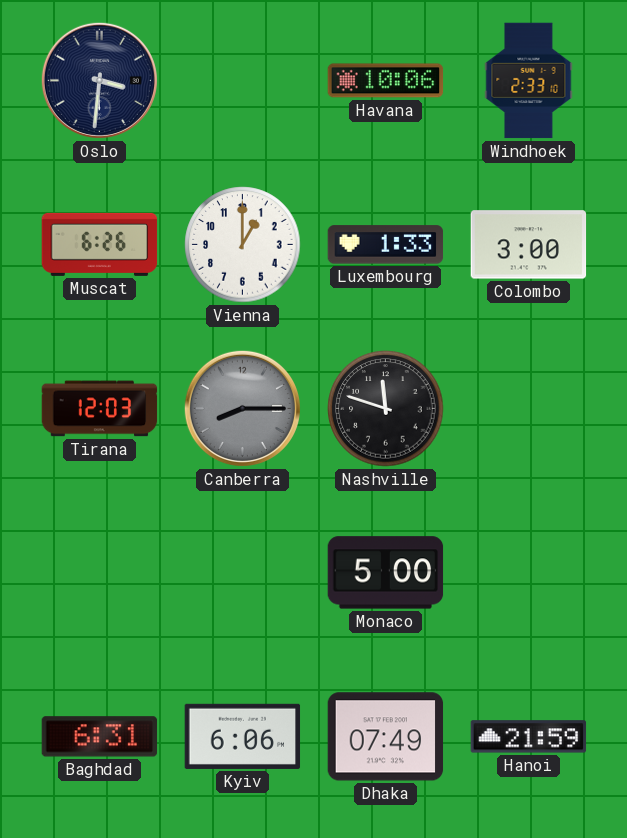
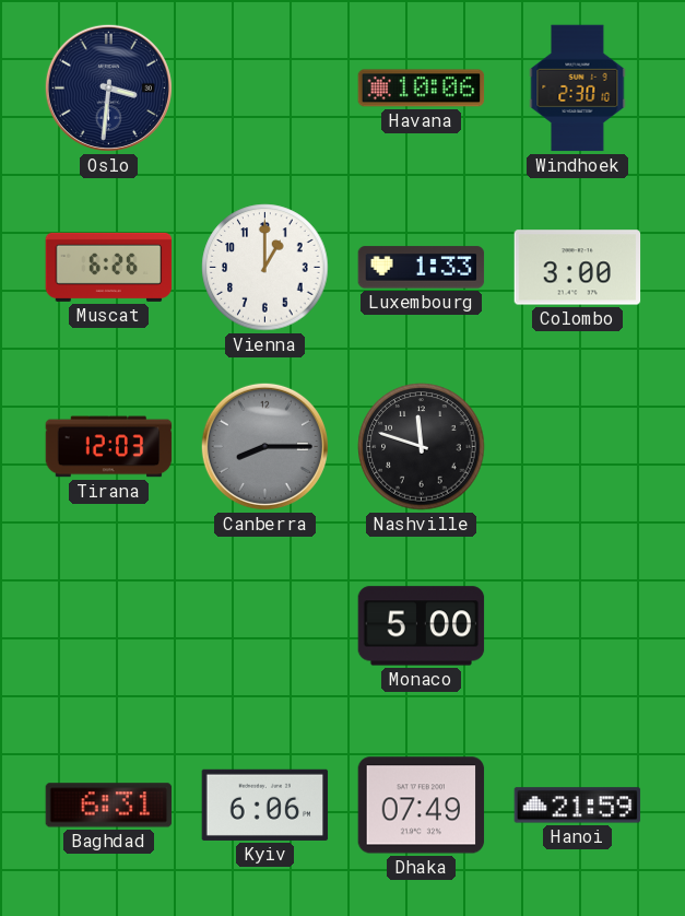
Windhoek: 2:33 -> 2:30
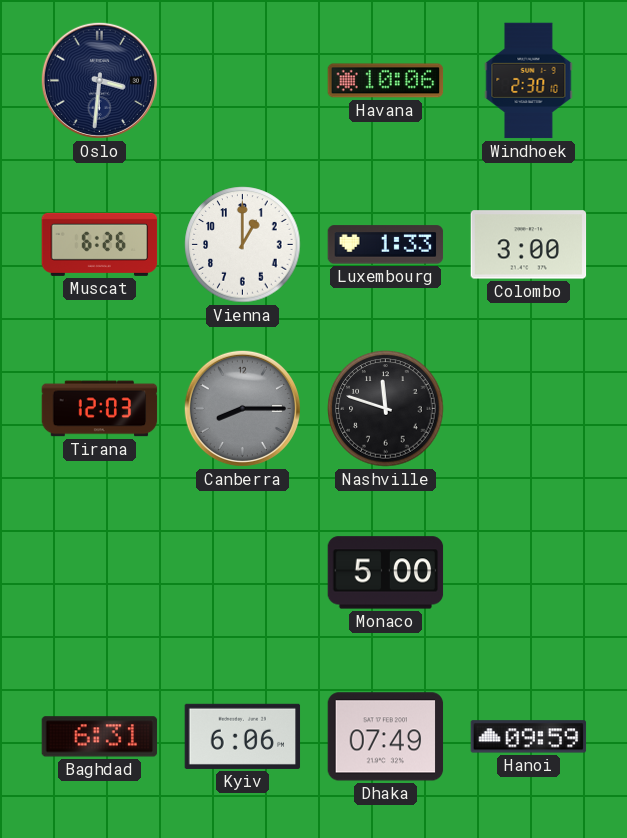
Hanoi: 21:59 -> 09:59
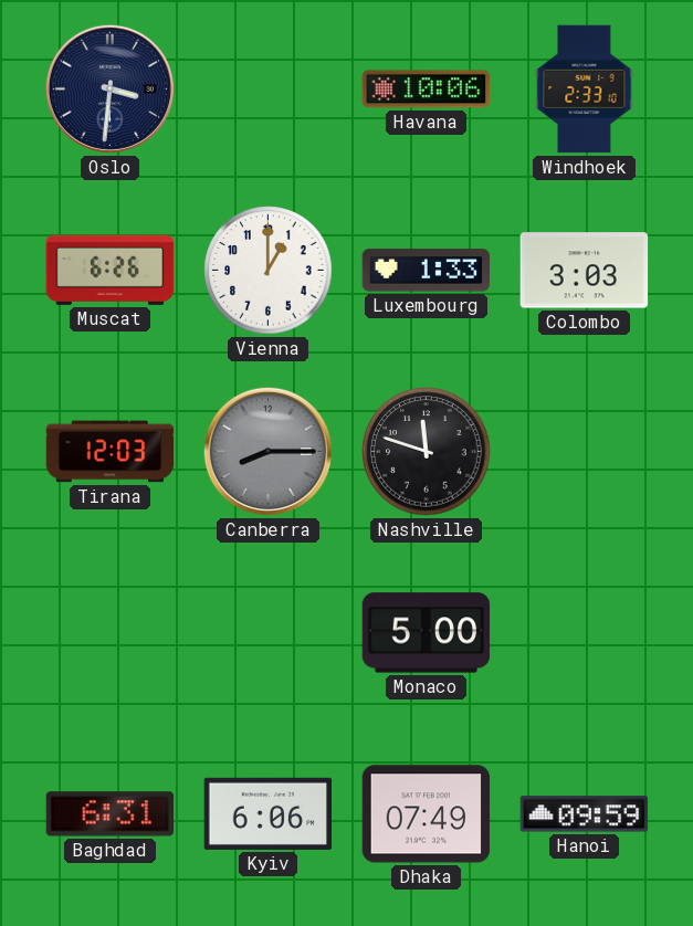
Windhoek: 2:30 -> 2:33
Colombo: 3:00 -> 3:03
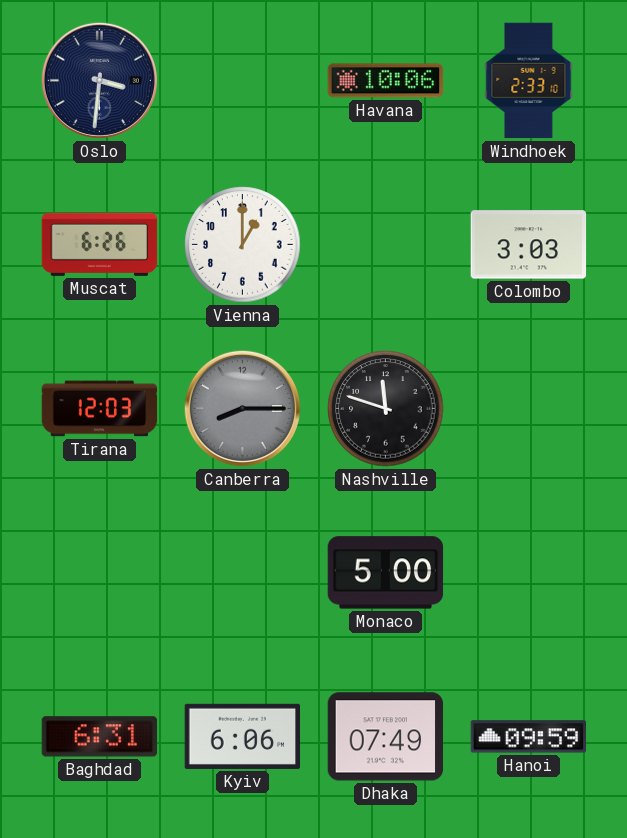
Luxembourg: 1:33 -> none
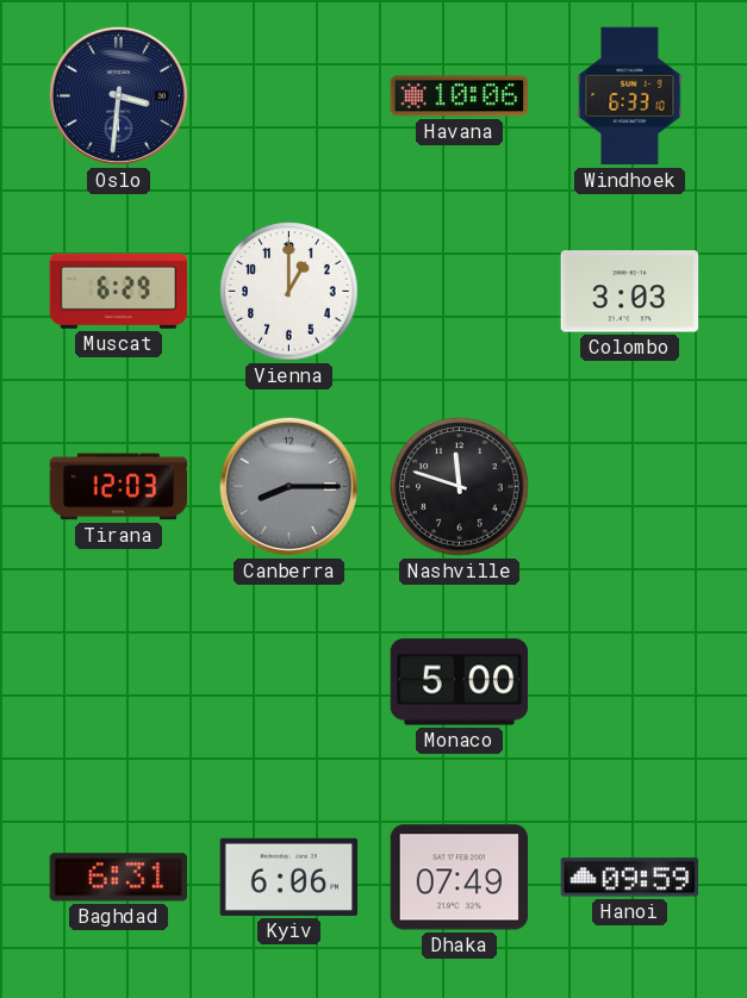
Windhoek: 2:33 -> 6:33
Muscat: 6:26 -> 6:29
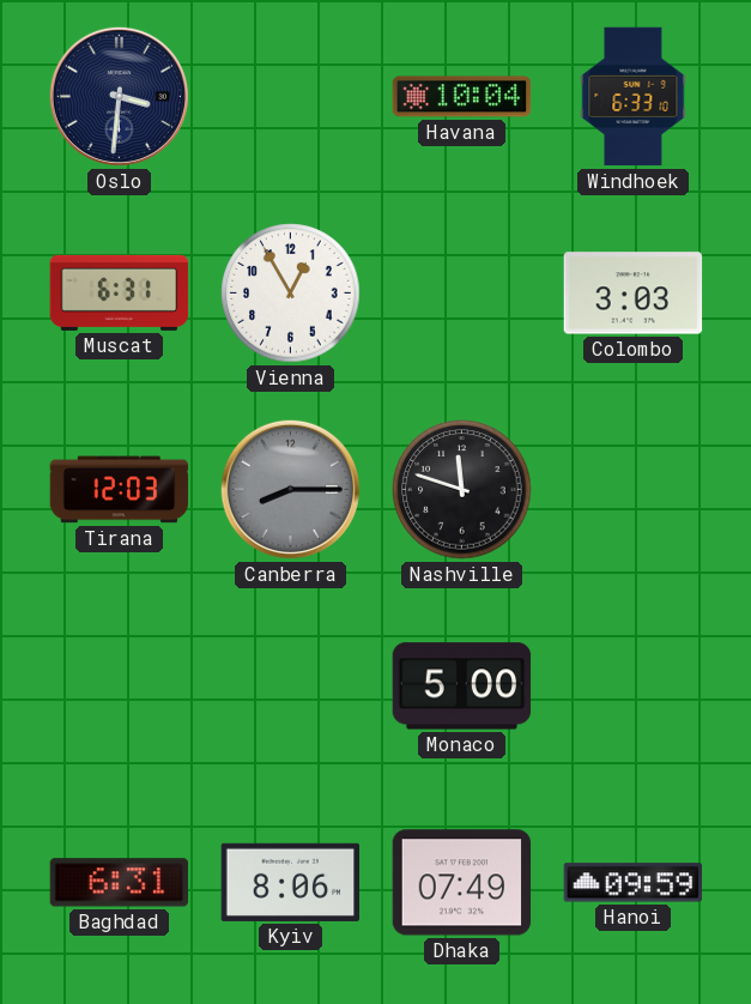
Havana: 10:06 -> 10:04
Muscat: 6:29 -> 6:31
Vienna: 1:00 -> 12:55
Kyiv: 6:06 -> 8:06
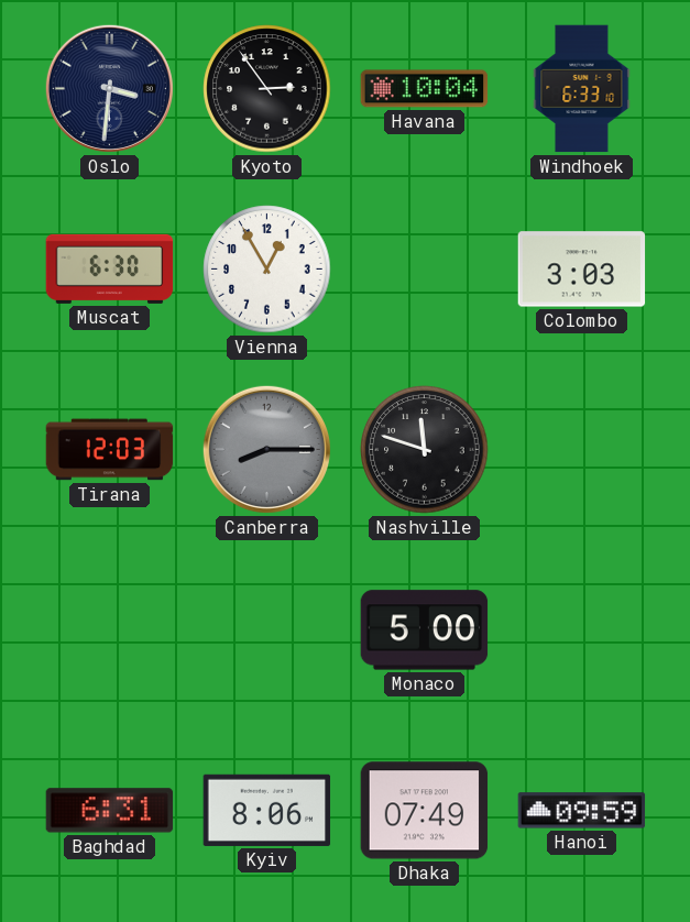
Kyoto: none -> 2:54
Muscat: 6:31 -> 6:30
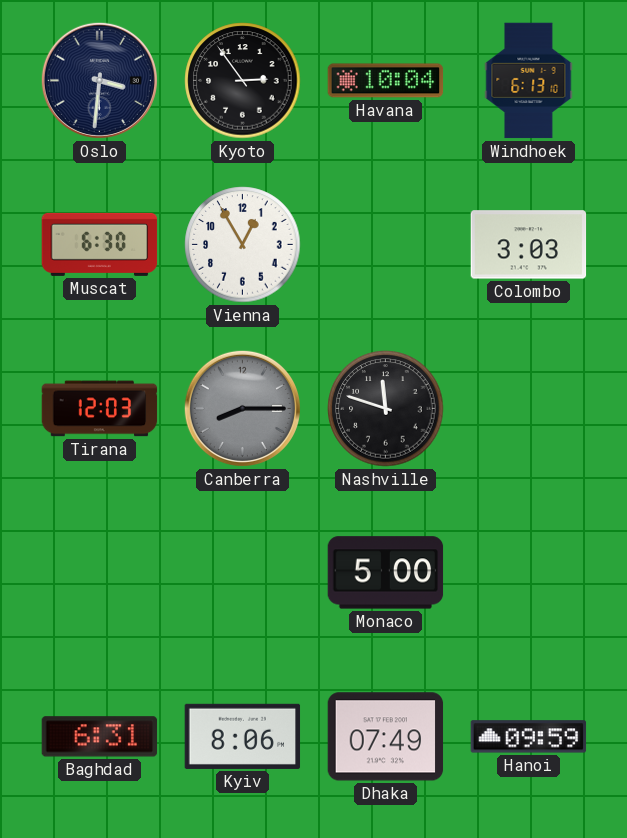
Windhoek: 6:33 -> 6:13
